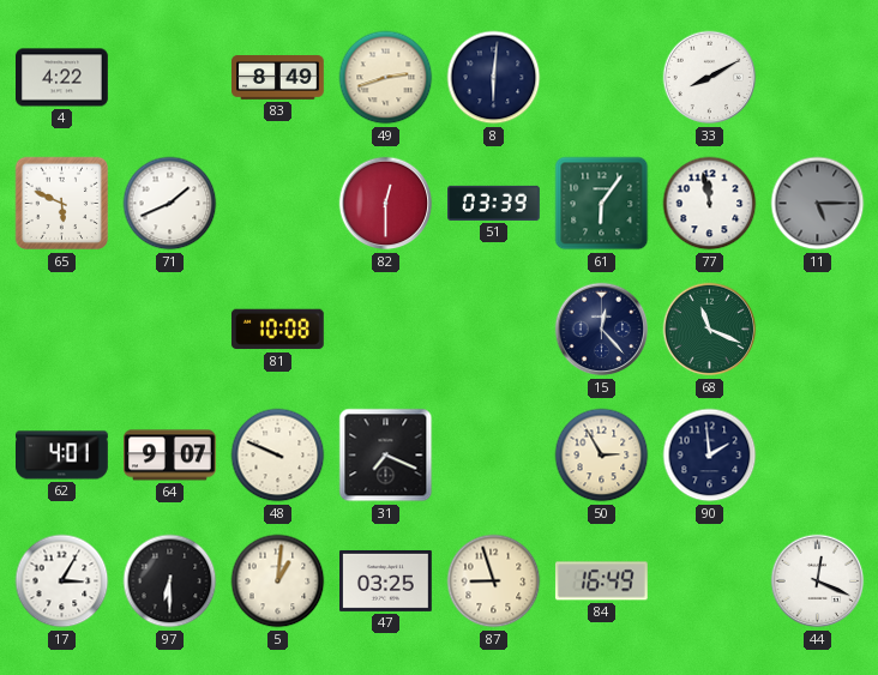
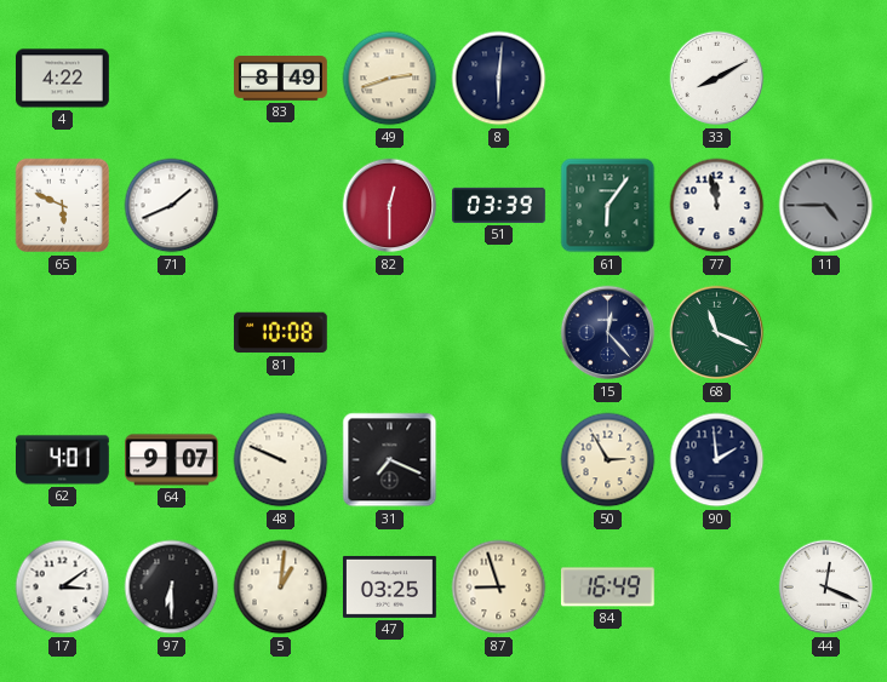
11: 5:15 -> 4:45
17: 3:05 -> 3:09
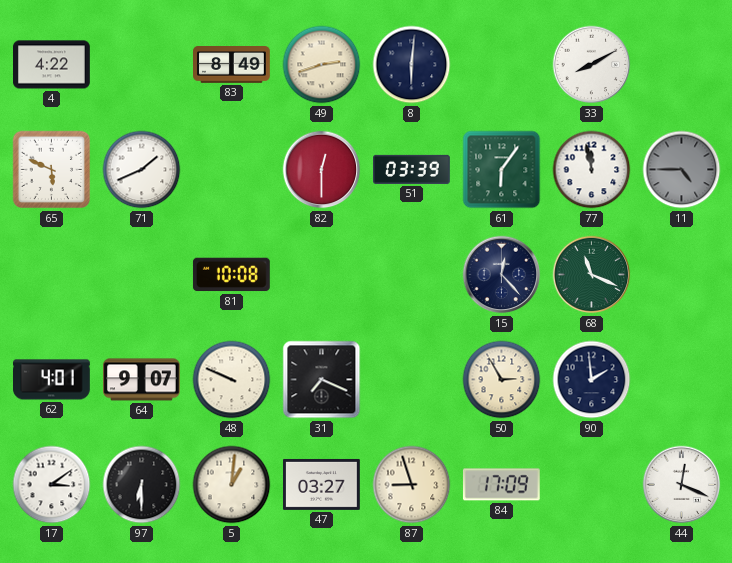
47: 03:25 -> 03:27
84: 16:49 -> 17:09
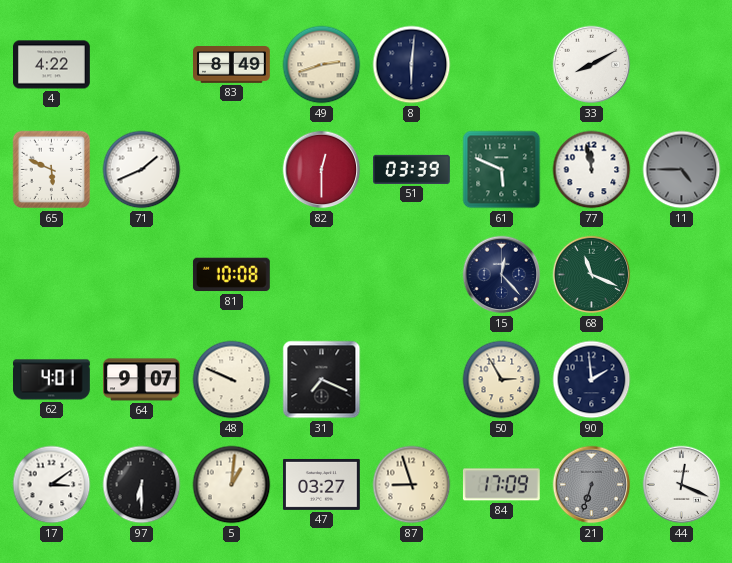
61: 6:06 -> 5:49
21: none -> 6:33
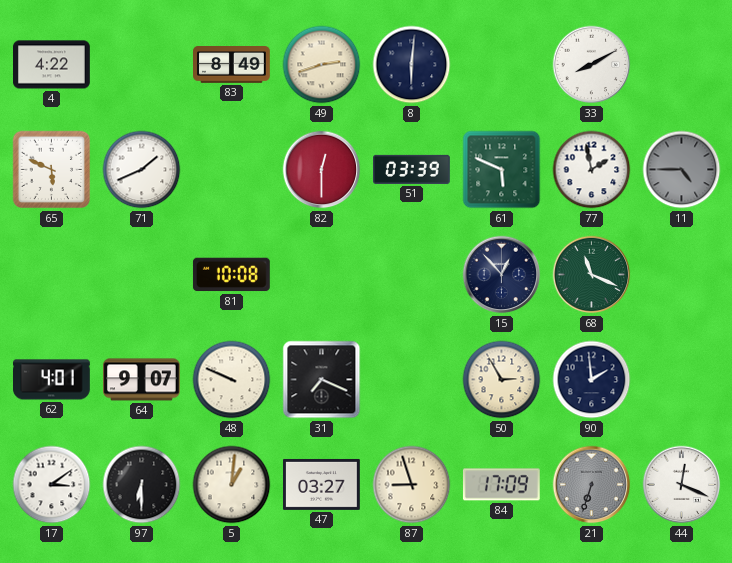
77: 11:58 -> 1:58
15: 12:23 -> 12:53
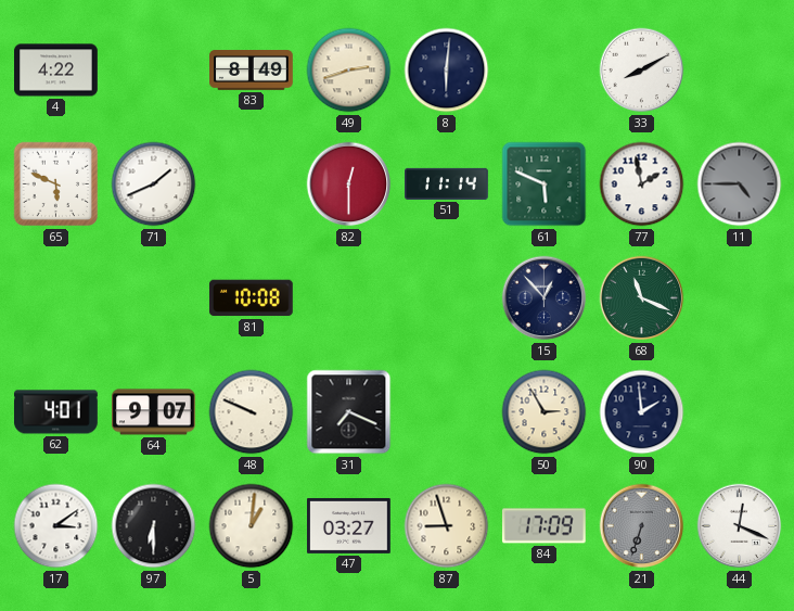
51: 03:39 -> 11:14
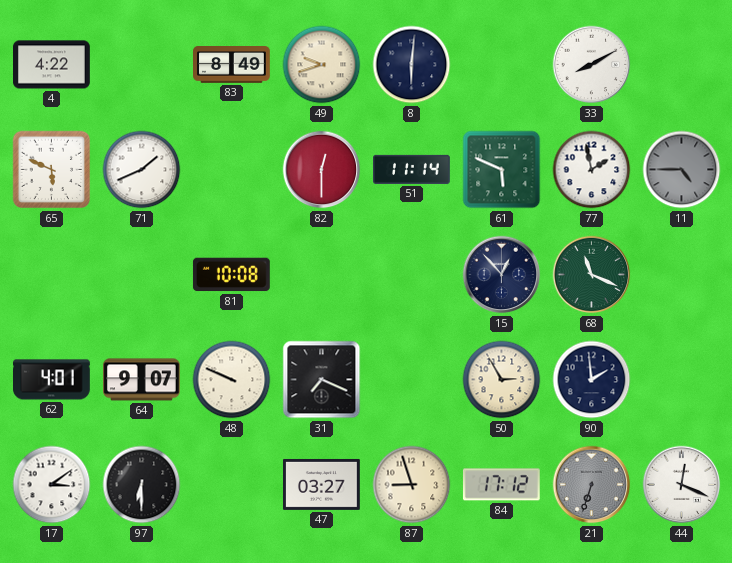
49: 2:42 -> 9:42
5: 1:01 -> none
84: 17:09 -> 17:12
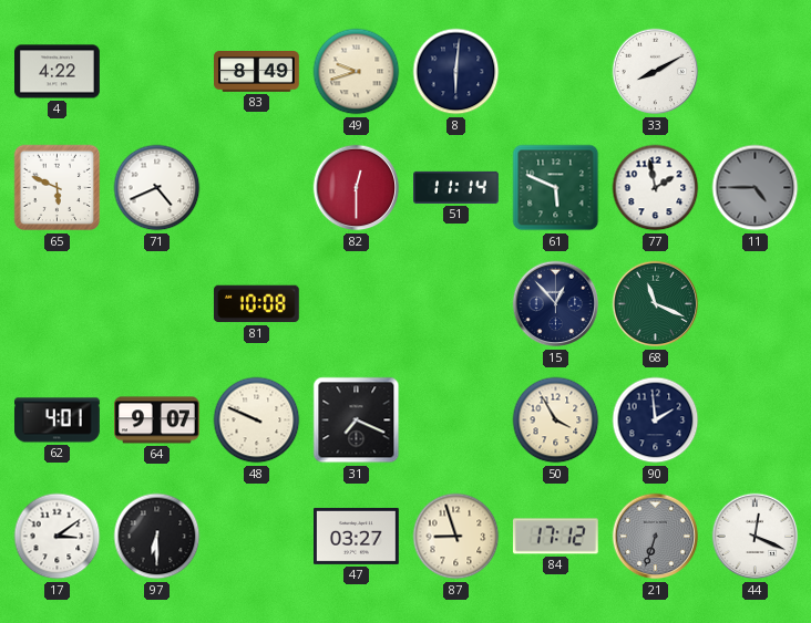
71: 1:41 -> 4:41
50: 2:55 -> 3:55
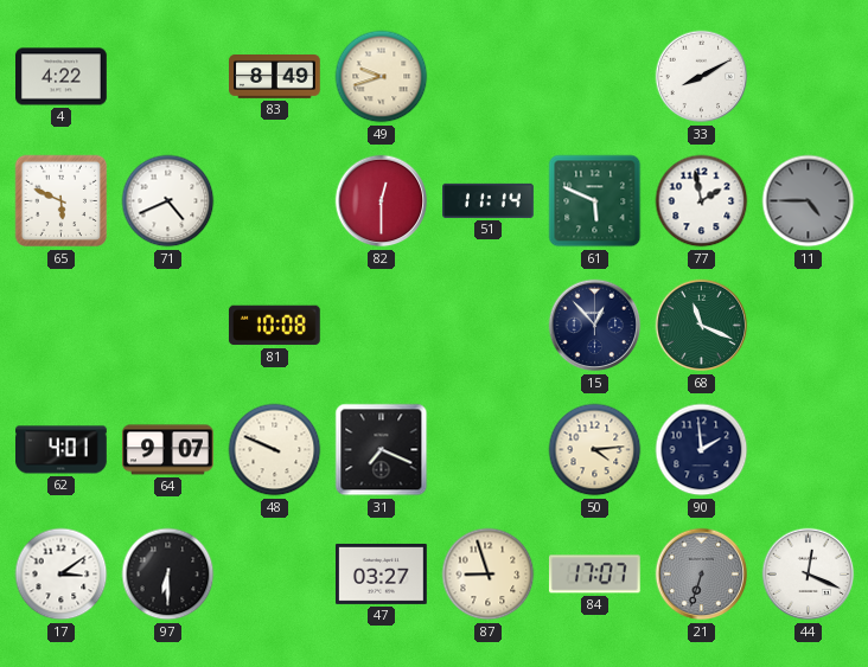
8: 6:01 -> none
50: 3:55 -> 4:14
84: 17:12 -> 17:07
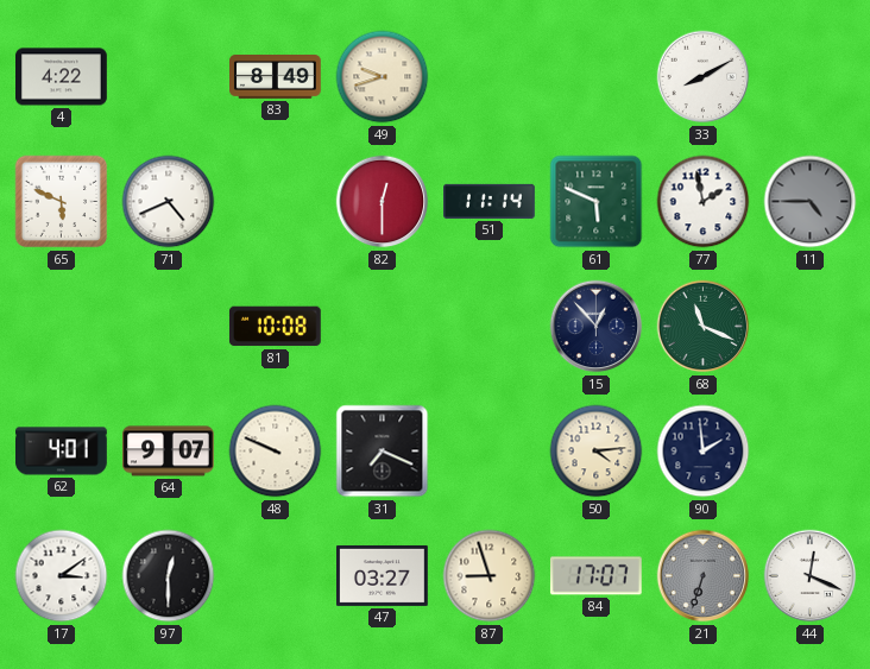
97: 6:30 -> 12:30
